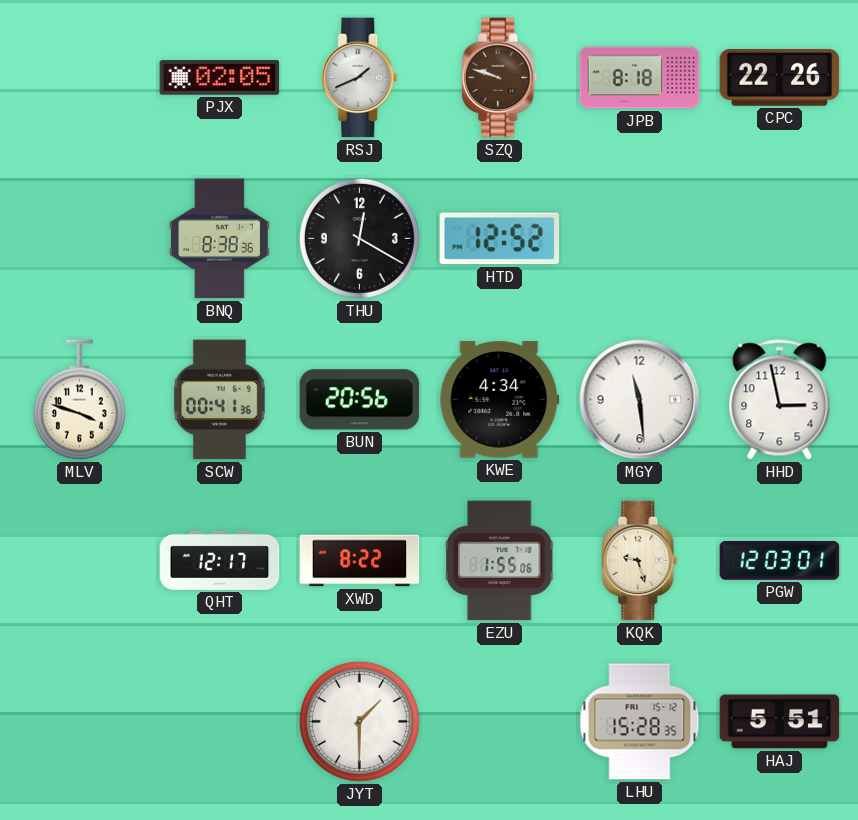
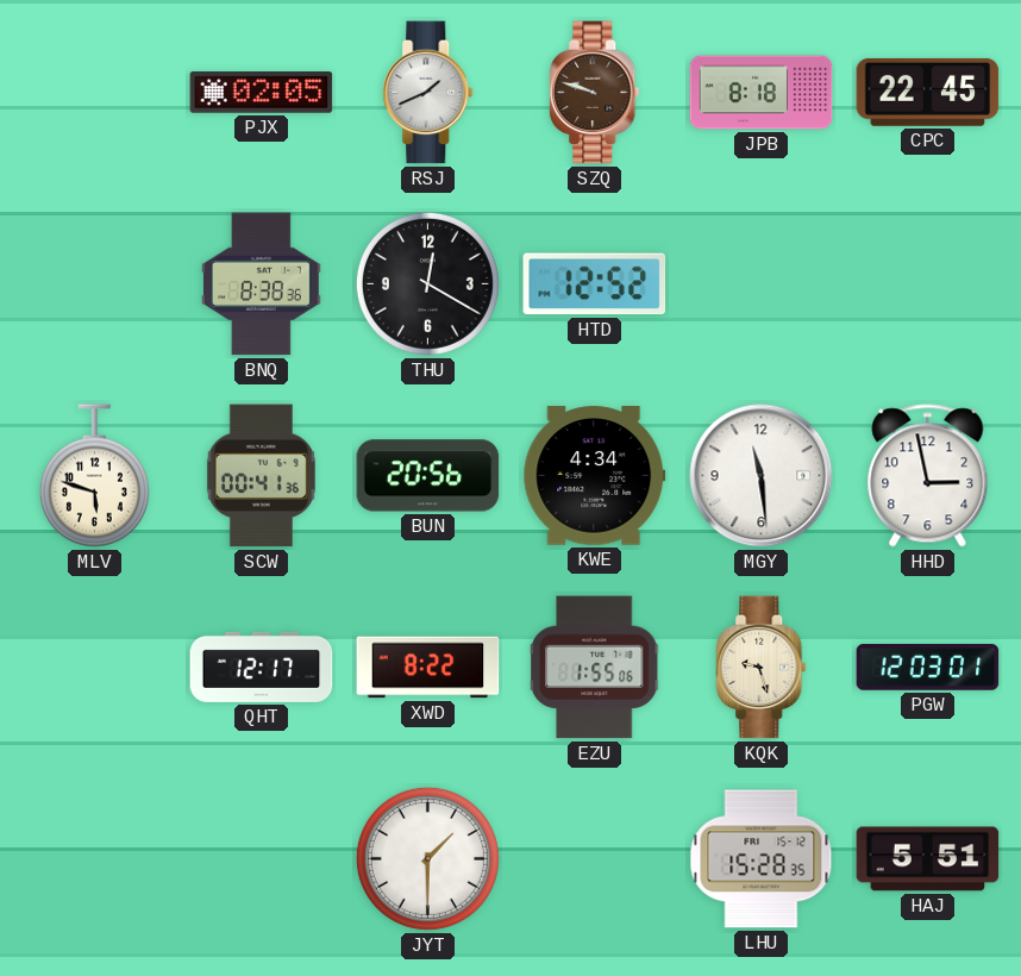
CPC: 22:26 -> 22:45
MLV: 3:48 -> 5:48
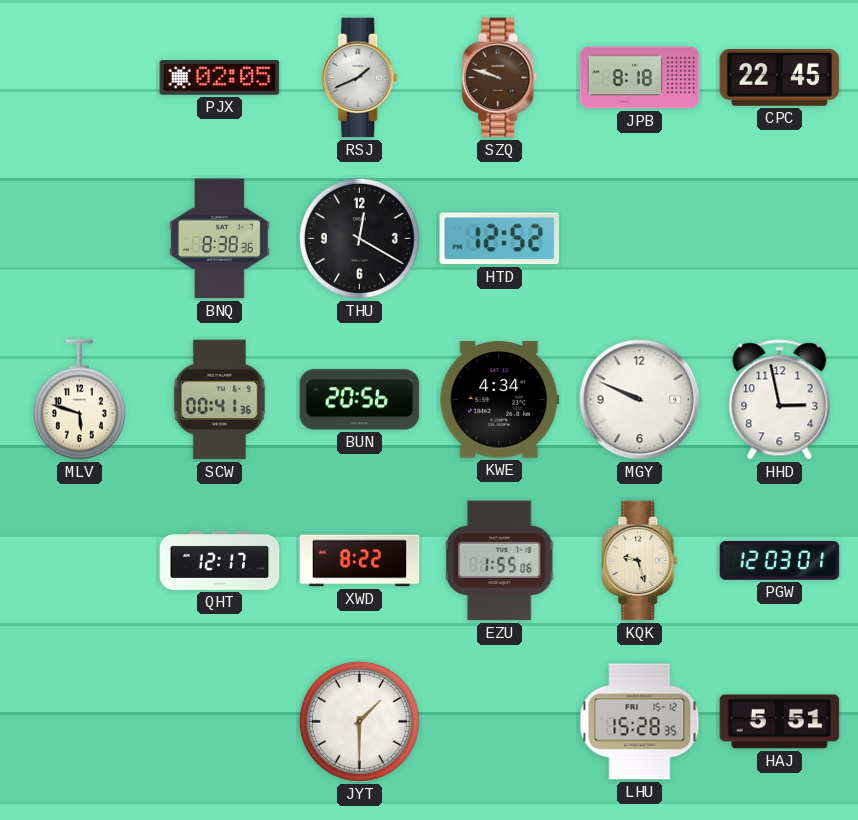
MGY: 11:29 -> 9:49
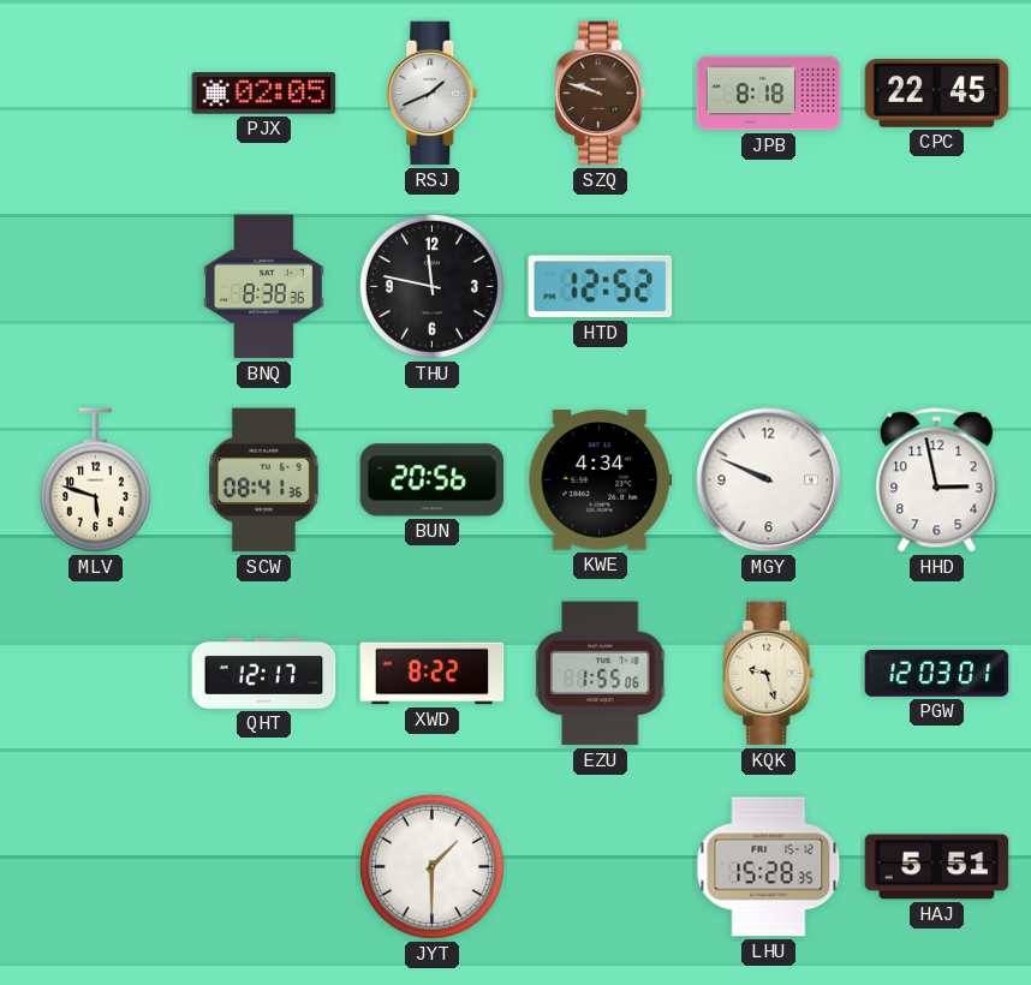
THU: 12:20 -> 11:47
SCW: 00:41 -> 08:41
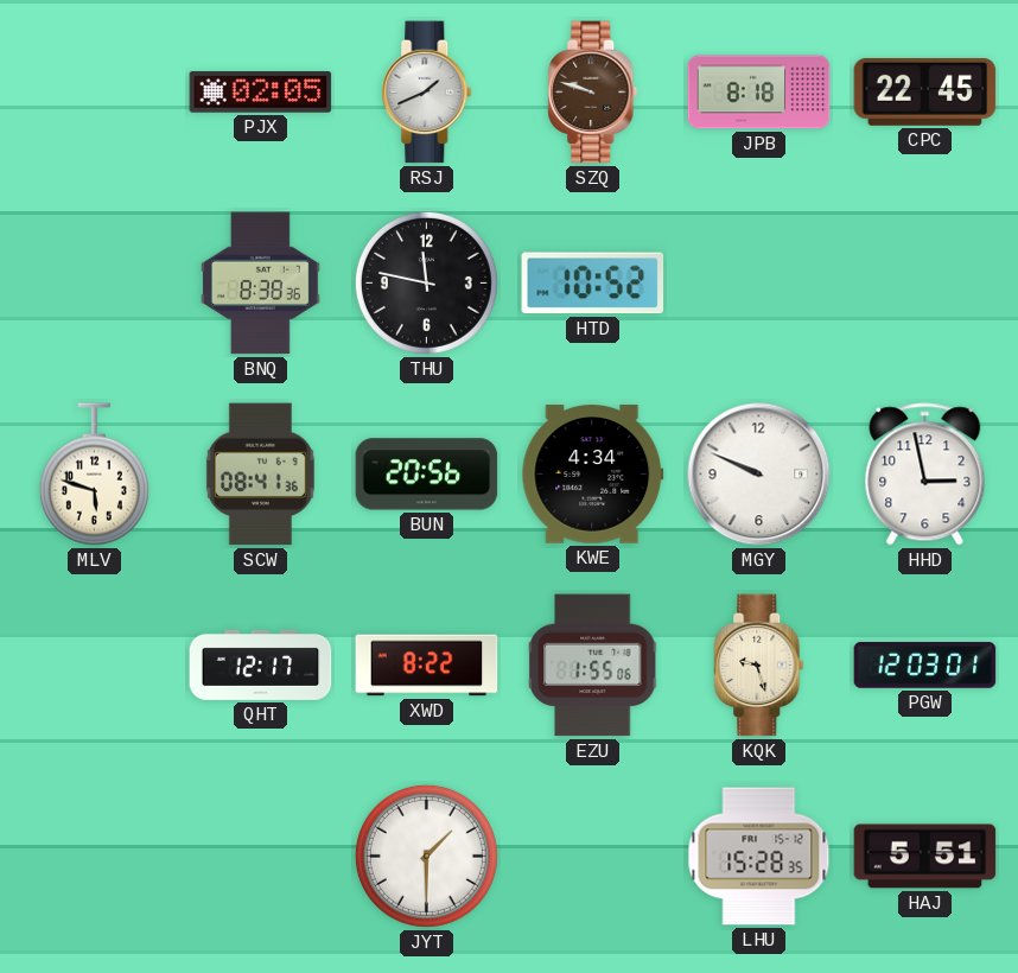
HTD: 12:52 -> 10:52
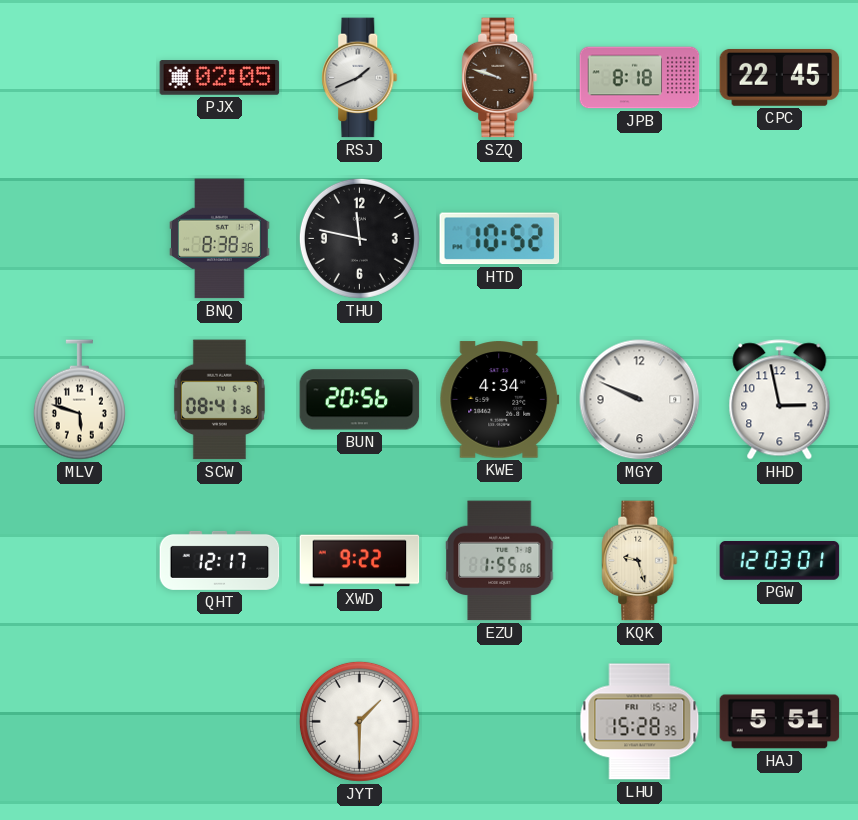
XWD: 8:22 -> 9:22
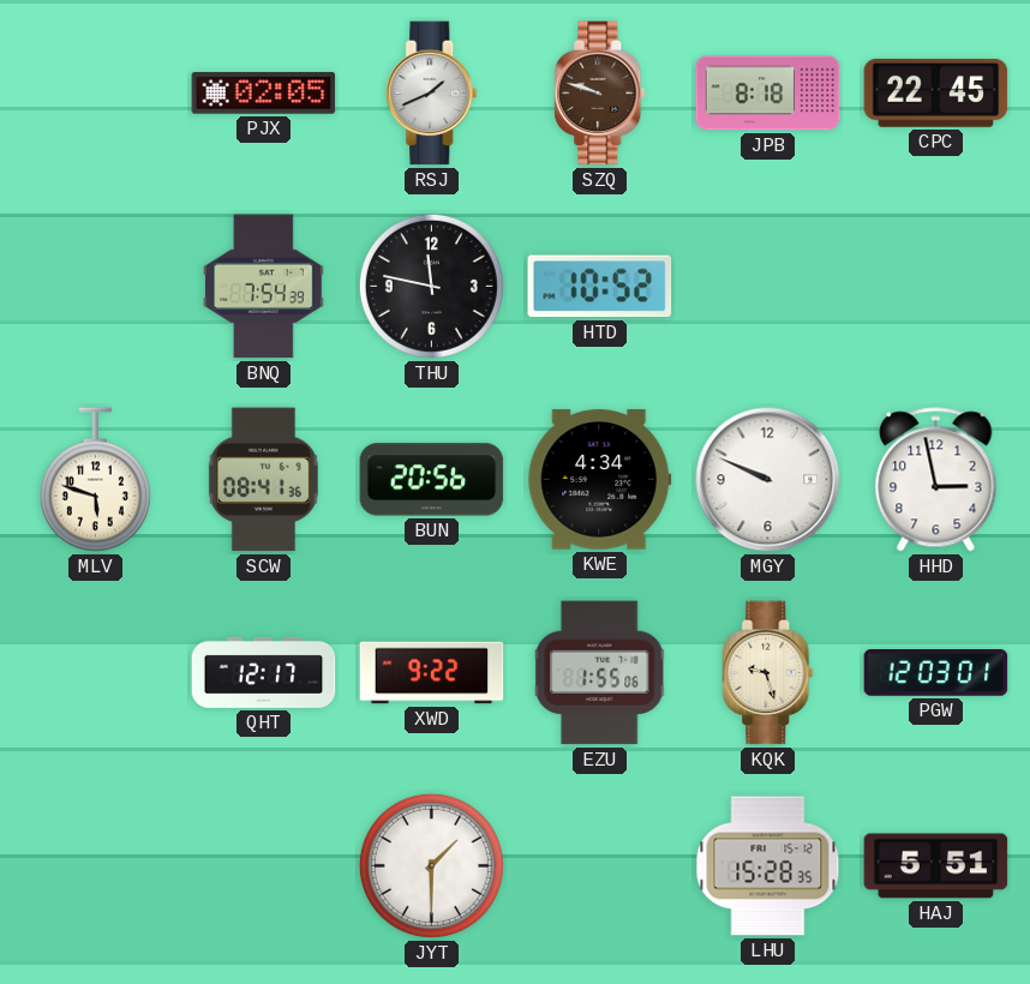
BNQ: 8:38 -> 7:54
